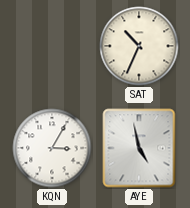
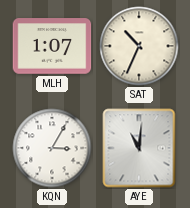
MLH: none -> 1:07
AYE: 4:58 -> 11:01
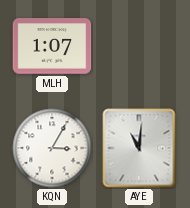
SAT: 10:34 -> none
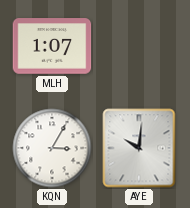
AYE: 11:01 -> 10:01
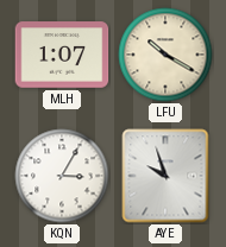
LFU: none -> 10:20
AYE: 10:01 -> 9:57
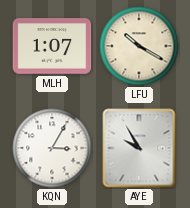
AYE: 9:57 -> 9:55
